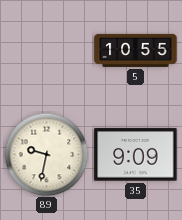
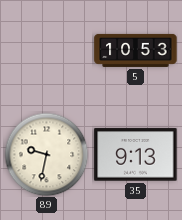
5: 10:55 -> 10:53
35: 9:09 -> 9:13
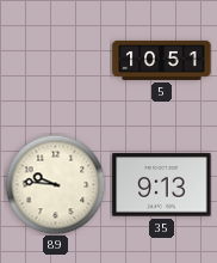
5: 10:53 -> 10:51
89: 9:32 -> 9:46
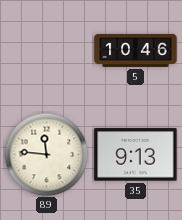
5: 10:51 -> 10:46
89: 9:46 -> 11:46
